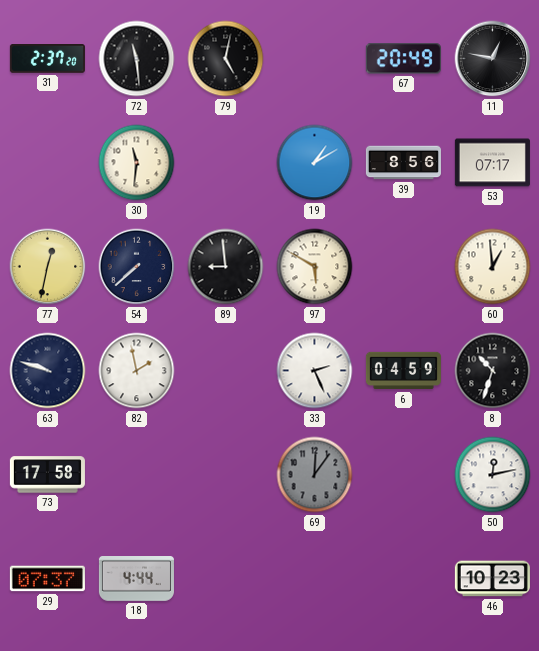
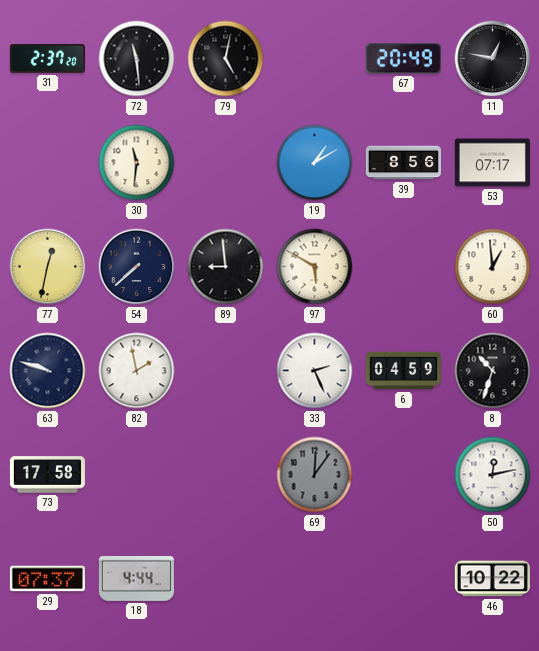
46: 10:23 -> 10:22
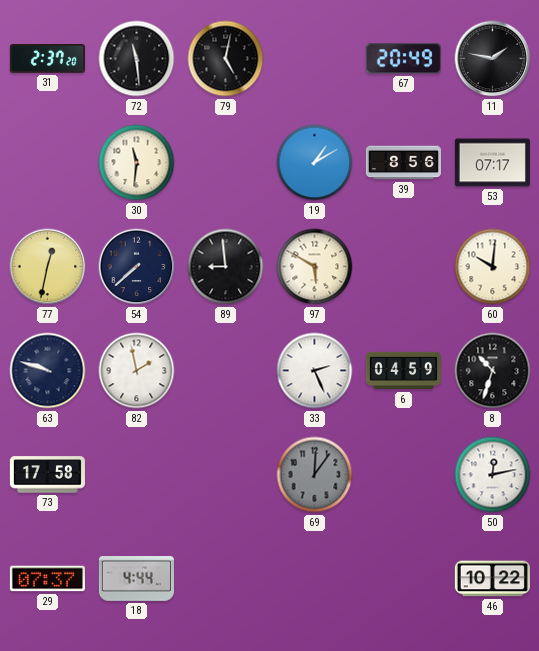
11: 12:47 -> 1:47
60: 12:59 -> 10:01
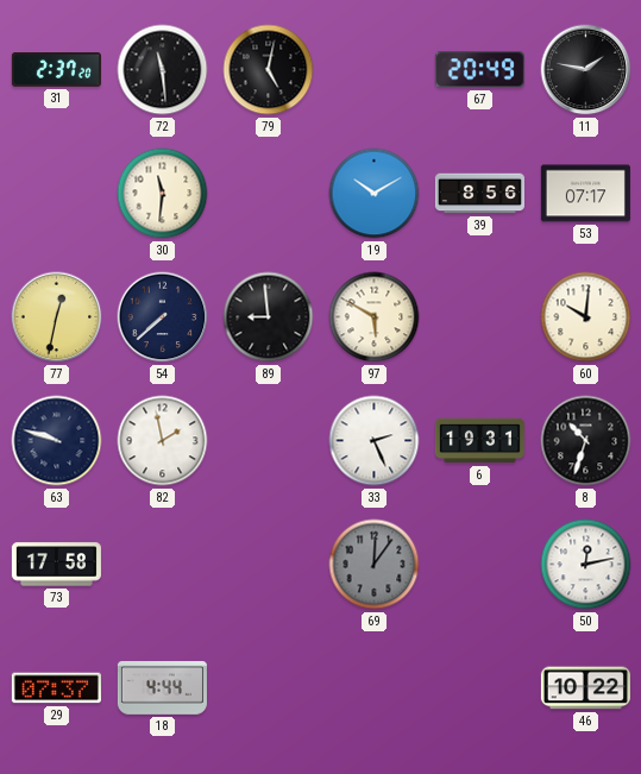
19: 1:10 -> 10:10
6: 04:59 -> 19:31
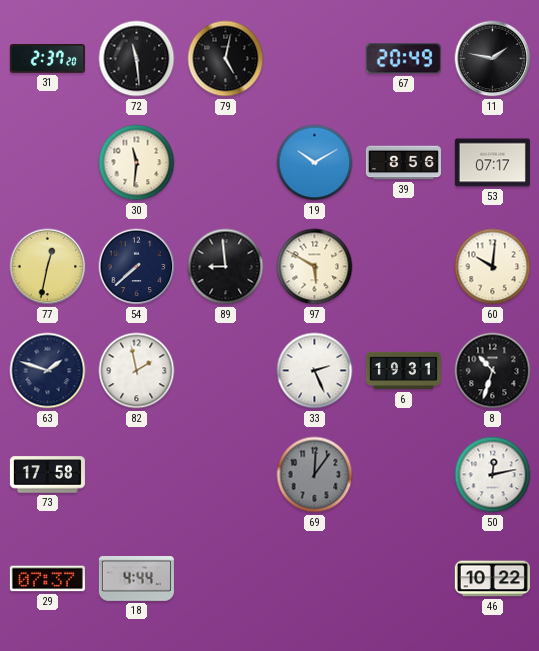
63: 9:48 -> 1:48
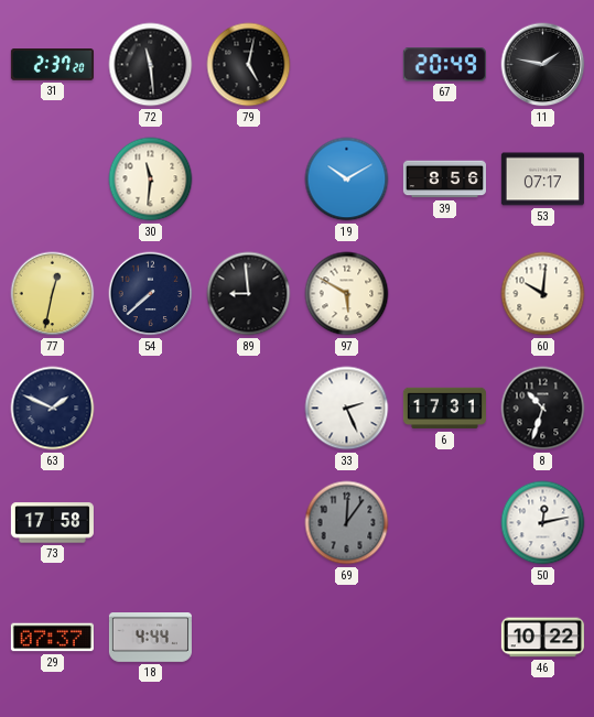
63: 1:48 -> 1:49
82: 1:58 -> none
6: 19:31 -> 17:31
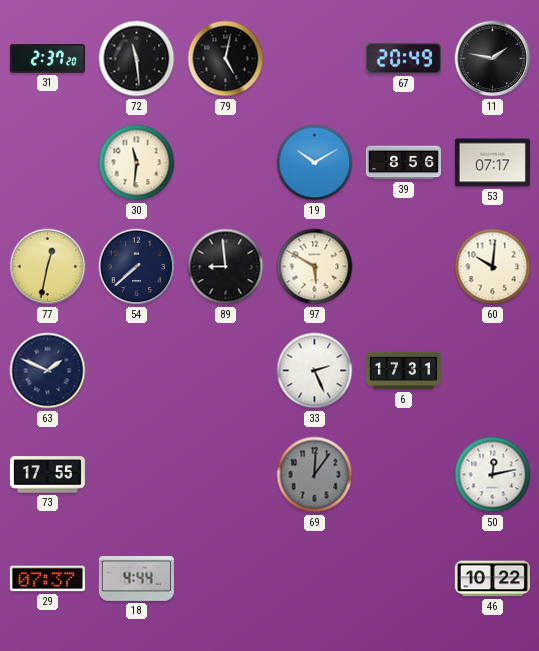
8: 10:33 -> none
73: 17:58 -> 17:55
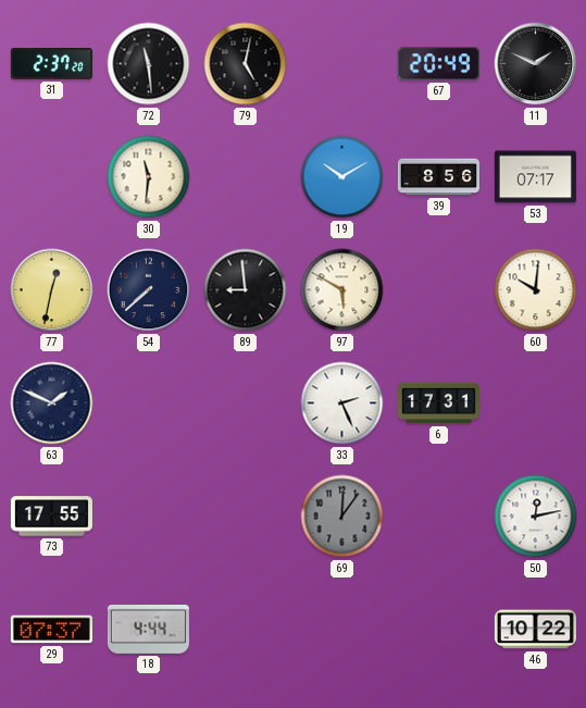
11: 1:47 -> 1:49
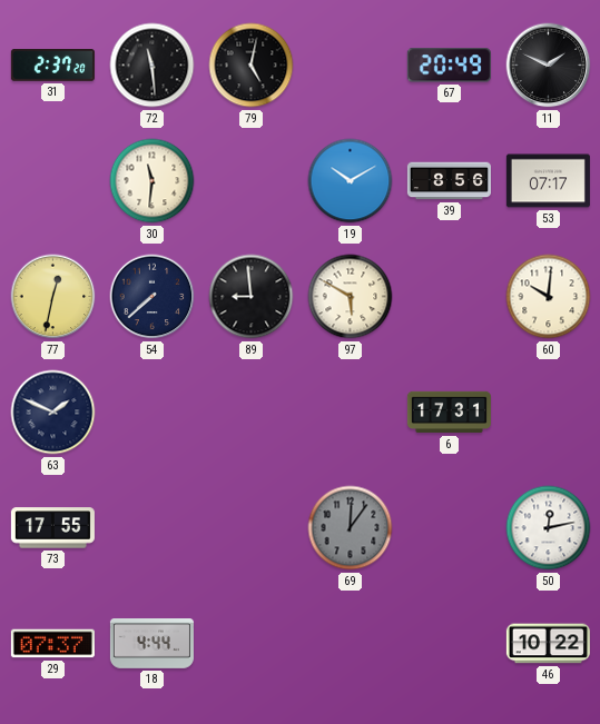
33: 2:26 -> none
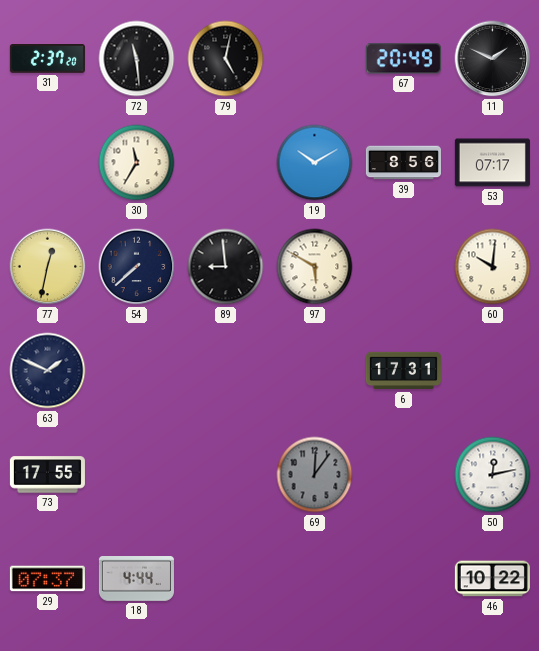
30: 11:31 -> 11:35
